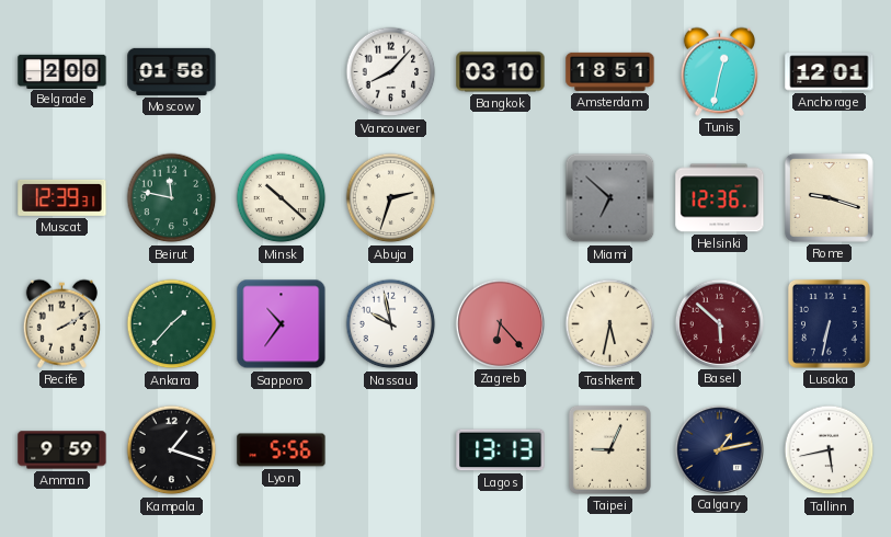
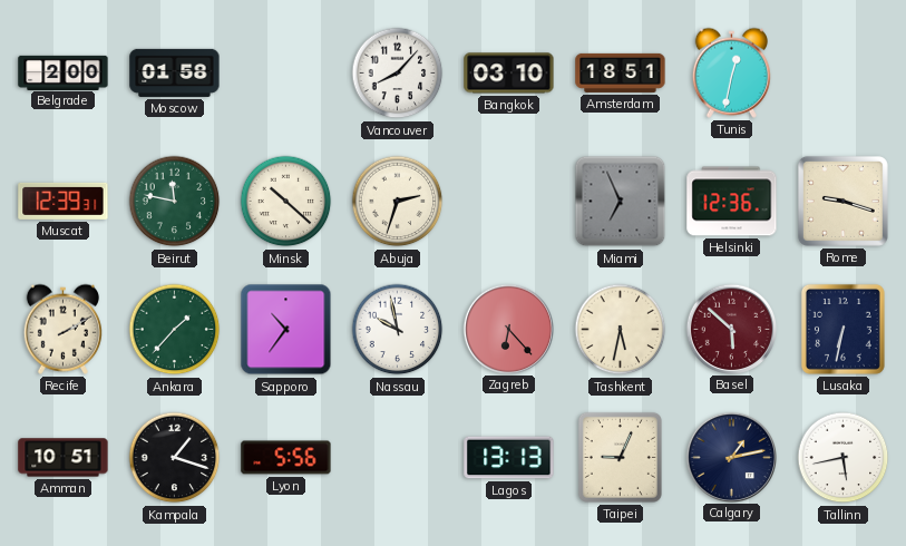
Anchorage: 12:01 -> none
Miami: 6:52 -> 6:56
Amman: 9:59 -> 10:51
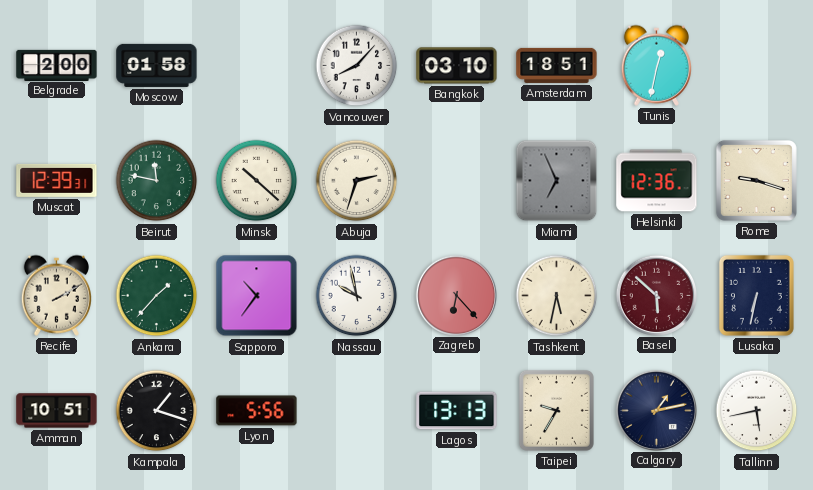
Taipei: 9:04 -> 9:35
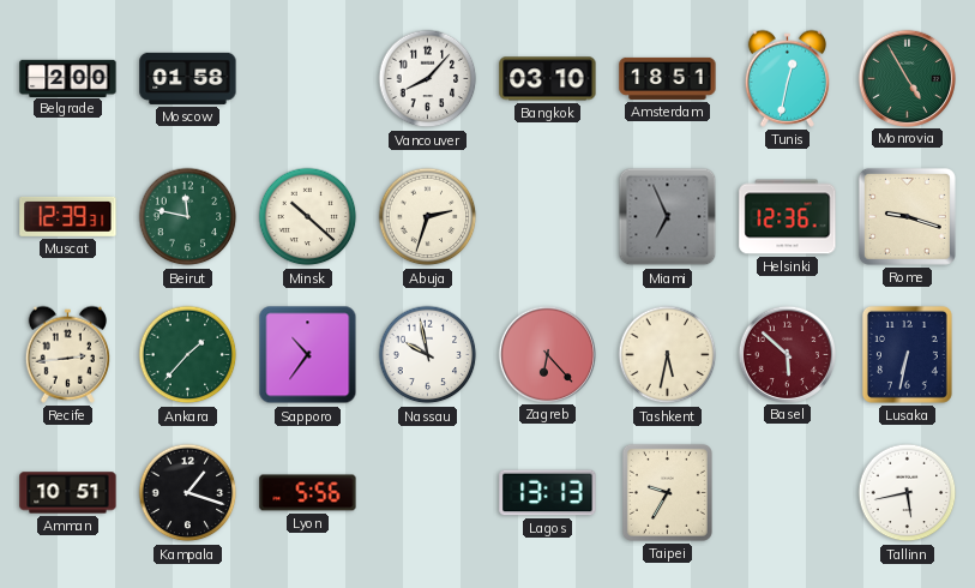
Monrovia: none -> 4:55
Recife: 2:10 -> 2:44
Calgary: 1:13 -> none
